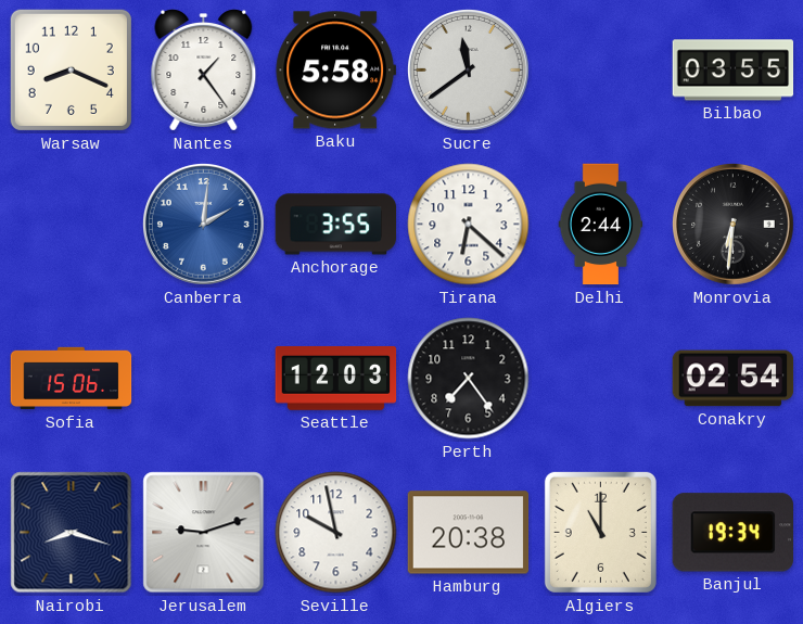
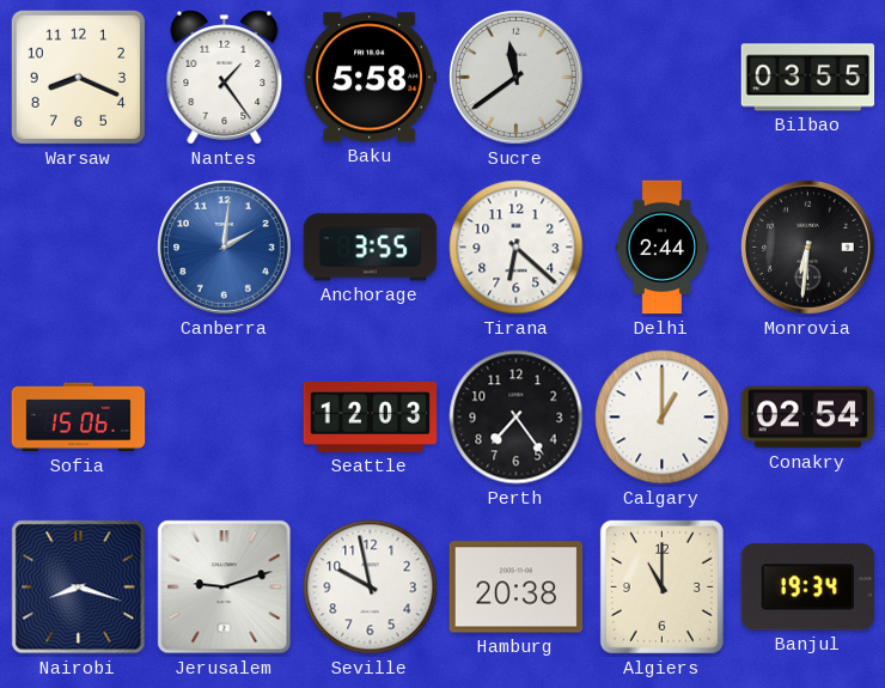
Calgary: none -> 1:00
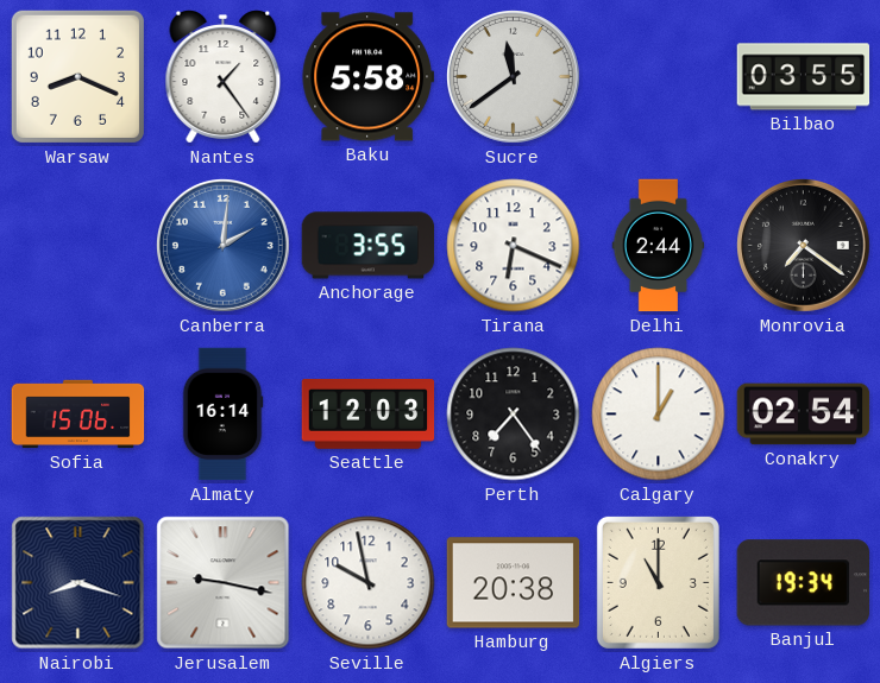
Tirana: 6:22 -> 6:19
Monrovia: 6:31 -> 7:21
Almaty: none -> 16:14
Jerusalem: 9:12 -> 9:17
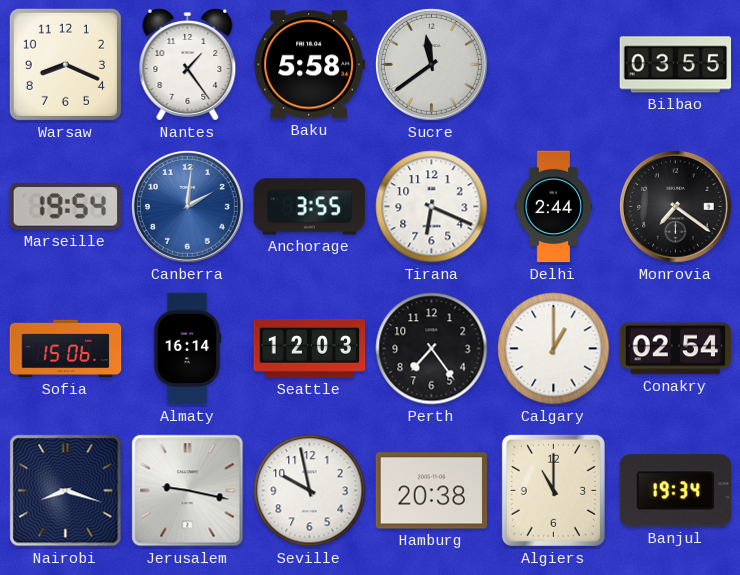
Marseille: none -> 19:54
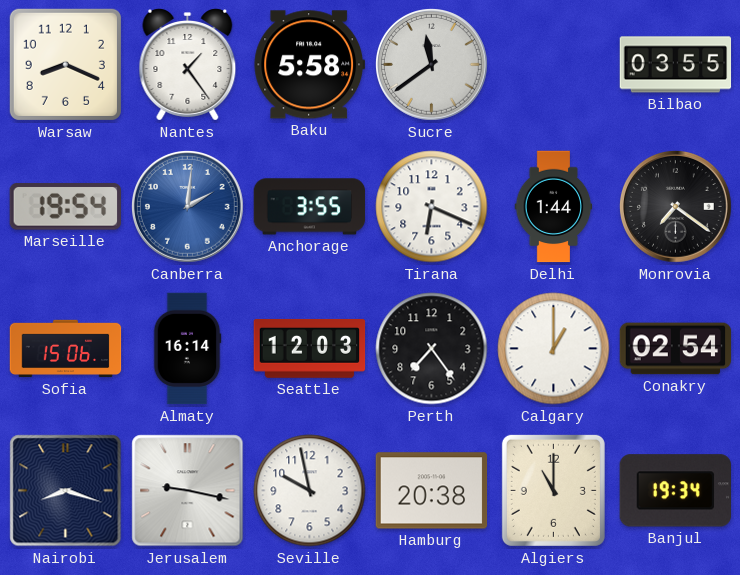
Delhi: 2:44 -> 1:44
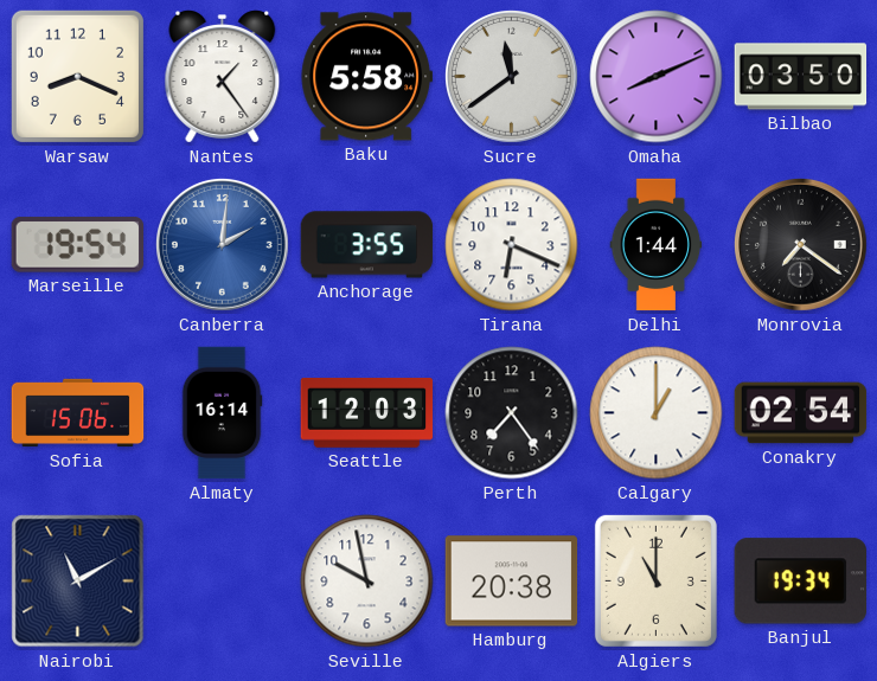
Omaha: none -> 8:11
Bilbao: 03:55 -> 03:50
Nairobi: 8:18 -> 11:10
Jerusalem: 9:17 -> none
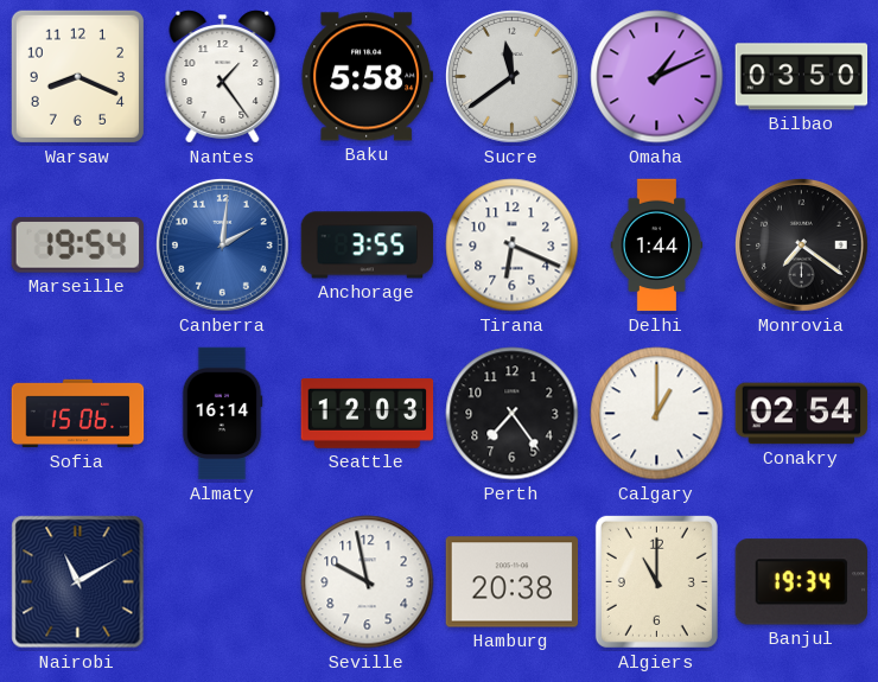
Omaha: 8:11 -> 1:11
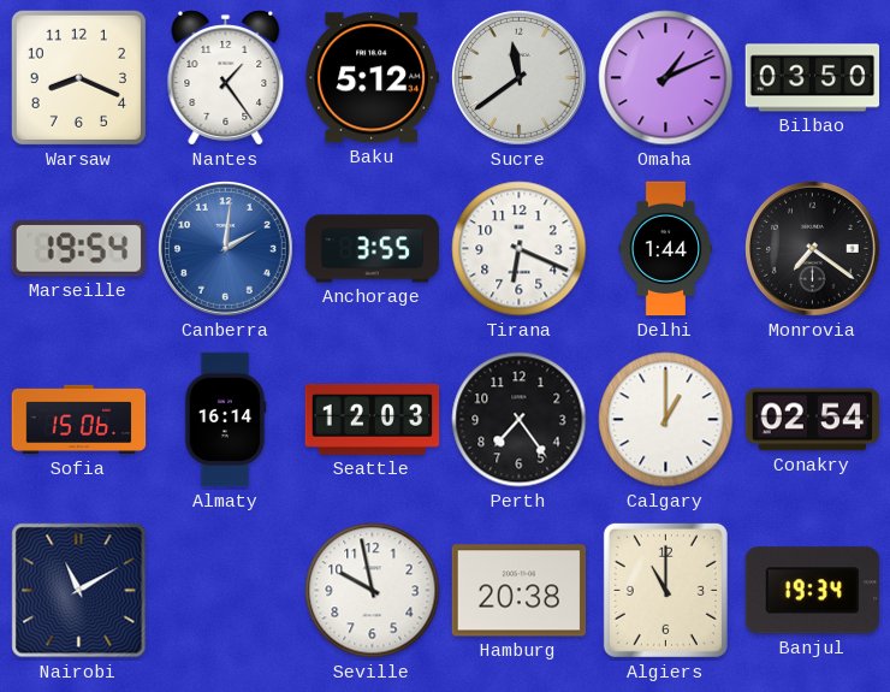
Baku: 5:58 -> 5:12
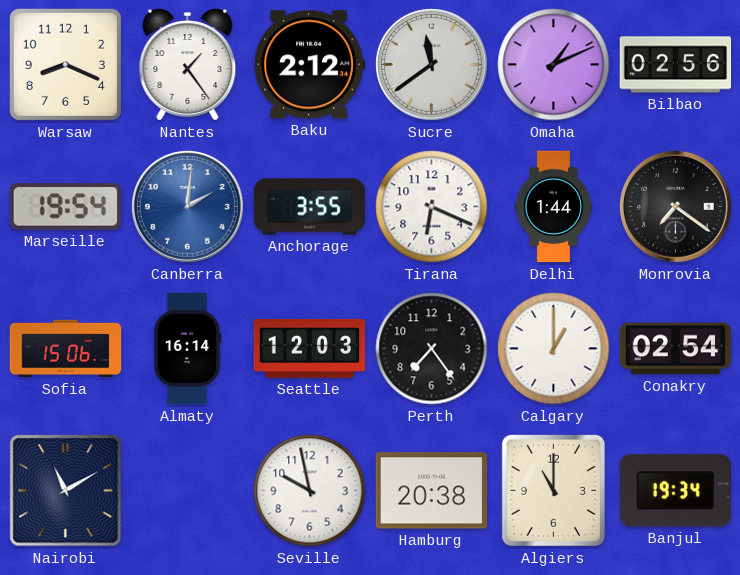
Baku: 5:12 -> 2:12
Bilbao: 03:50 -> 02:56
